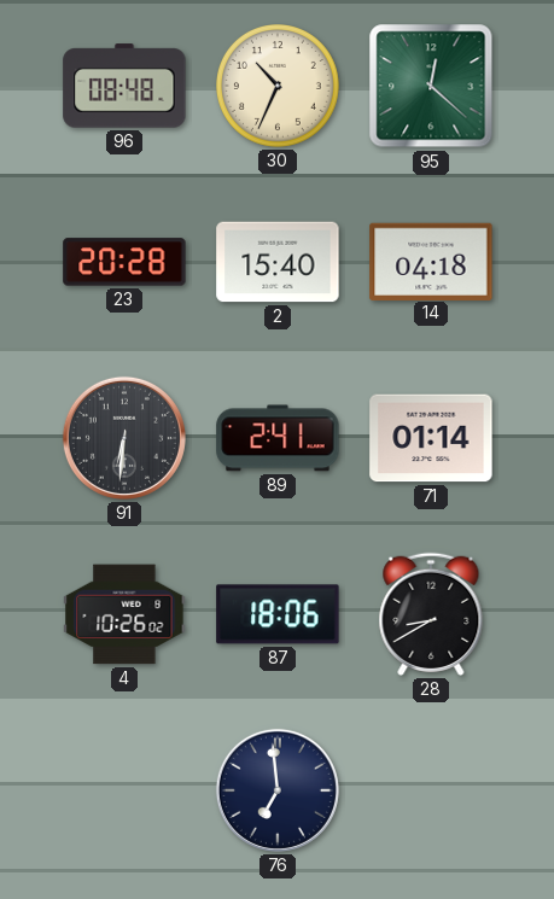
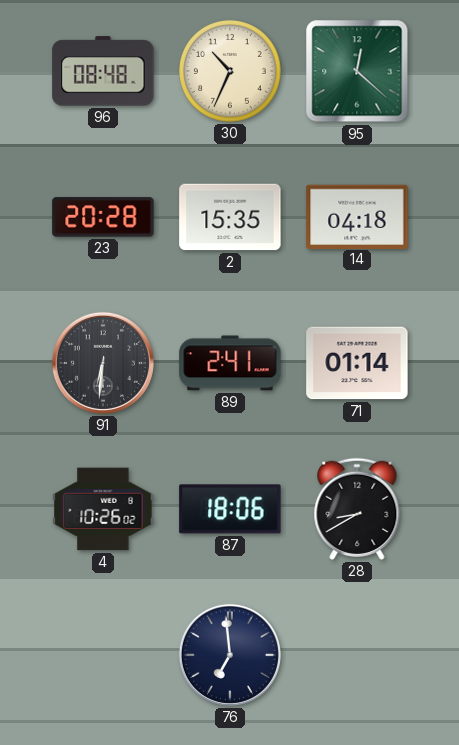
2: 15:40 -> 15:35
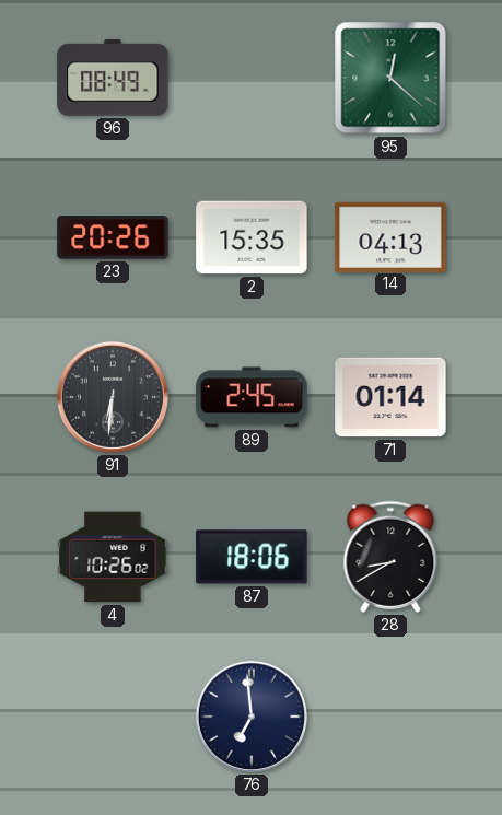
96: 08:48 -> 08:49
30: 10:34 -> none
23: 20:28 -> 20:26
14: 04:18 -> 04:13
89: 2:41 -> 2:45
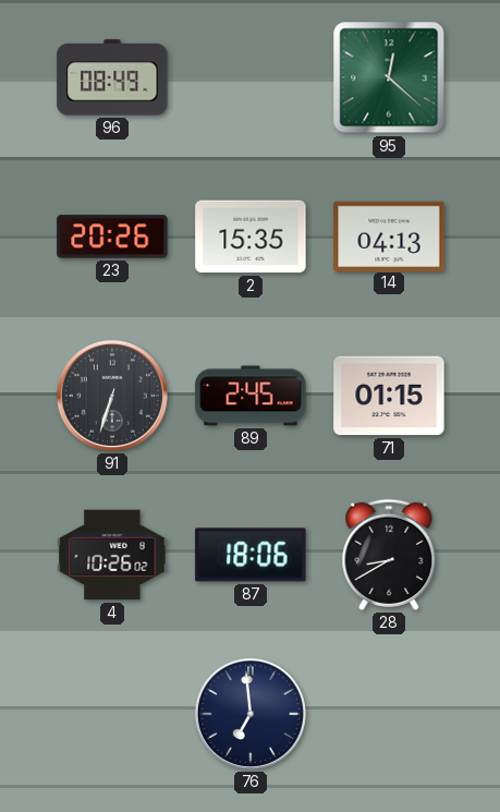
91: 6:31 -> 6:33
71: 01:14 -> 01:15
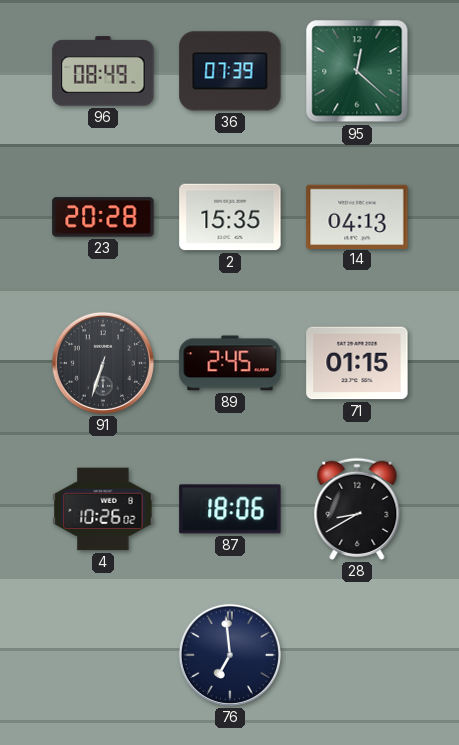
36: none -> 07:39
23: 20:26 -> 20:28
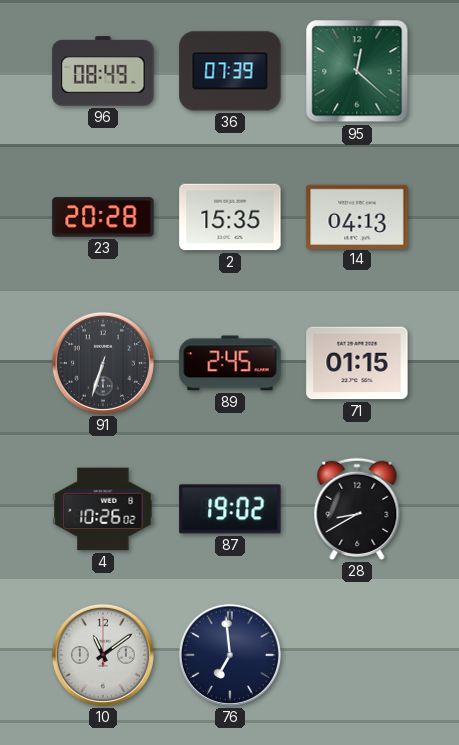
87: 18:06 -> 19:02
10: none -> 11:09
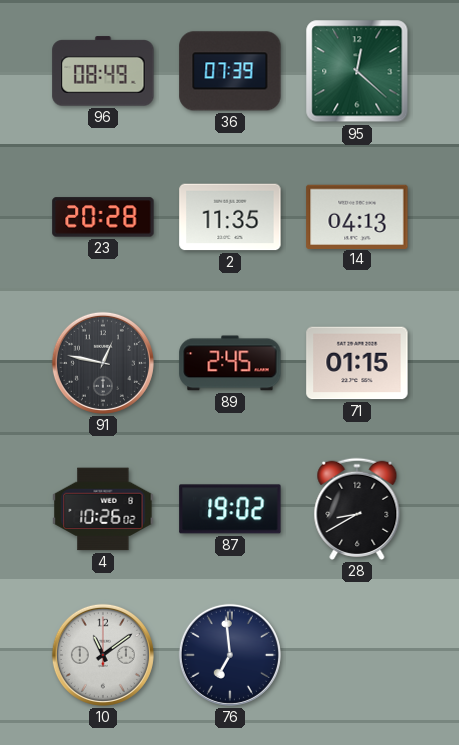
2: 15:35 -> 11:35
91: 6:33 -> 12:47
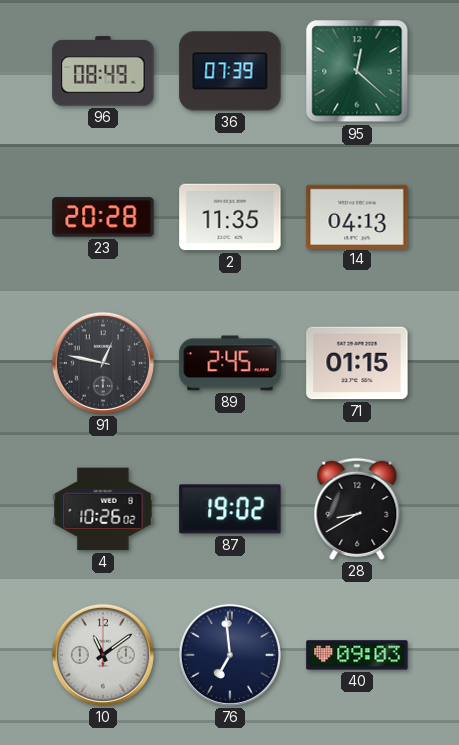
40: none -> 09:03
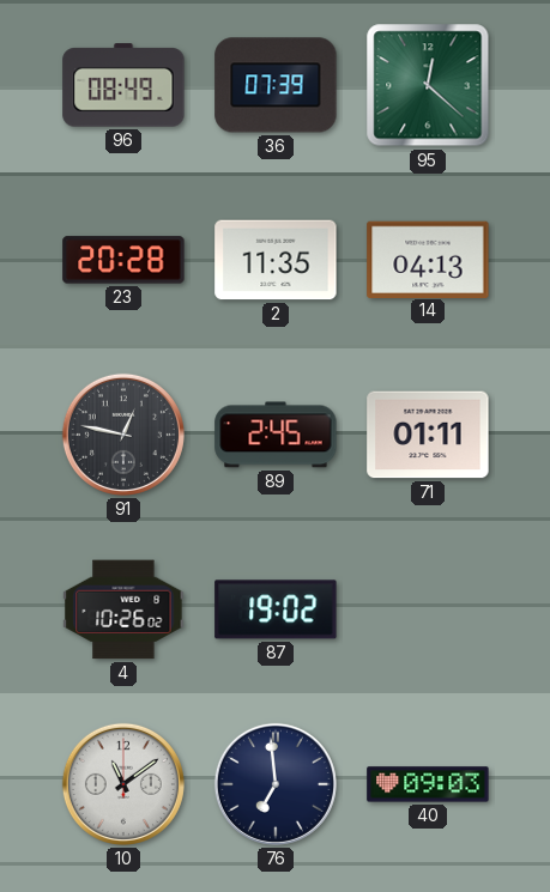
71: 01:15 -> 01:11
28: 8:40 -> none
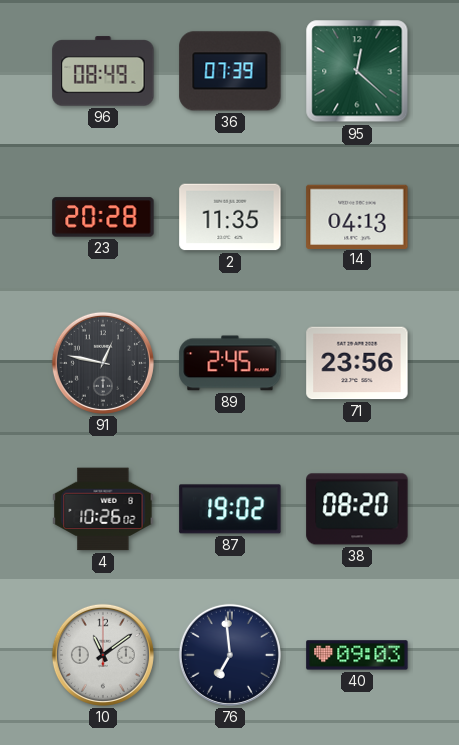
71: 01:11 -> 23:56
38: none -> 08:20
